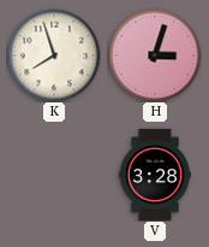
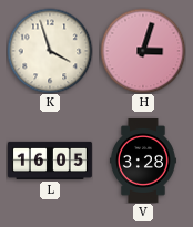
K: 7:57 -> 3:57
L: none -> 16:05
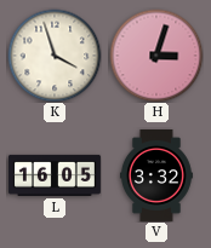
V: 3:28 -> 3:32
